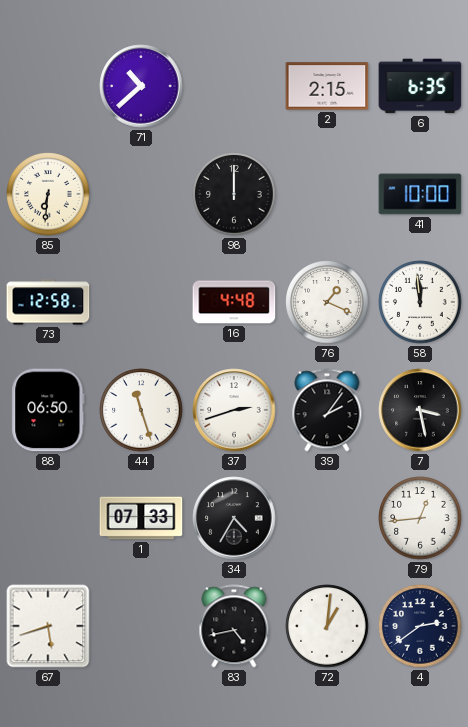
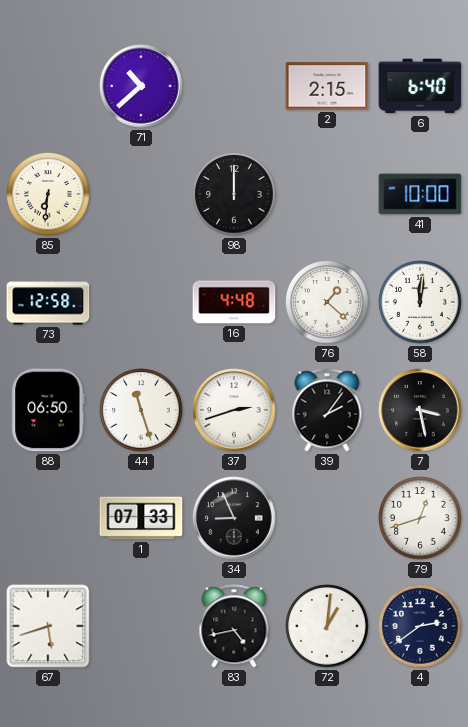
6: 6:35 -> 6:40
76: 1:19 -> 1:22
58: 11:59 -> 12:01
34: 4:35 -> 8:56
79: 12:44 -> 12:42
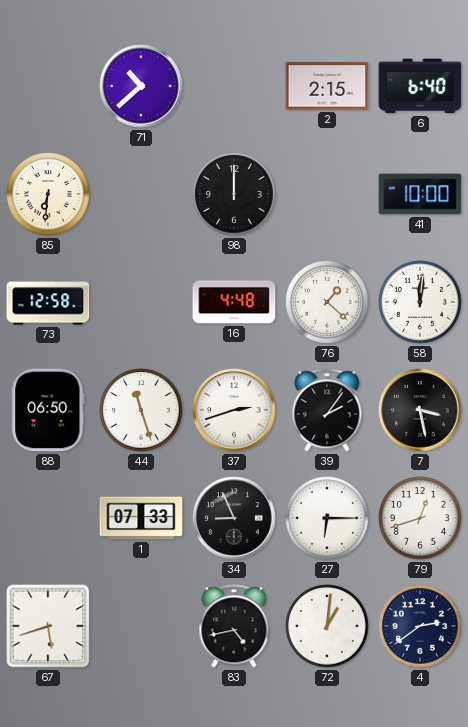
27: none -> 6:15
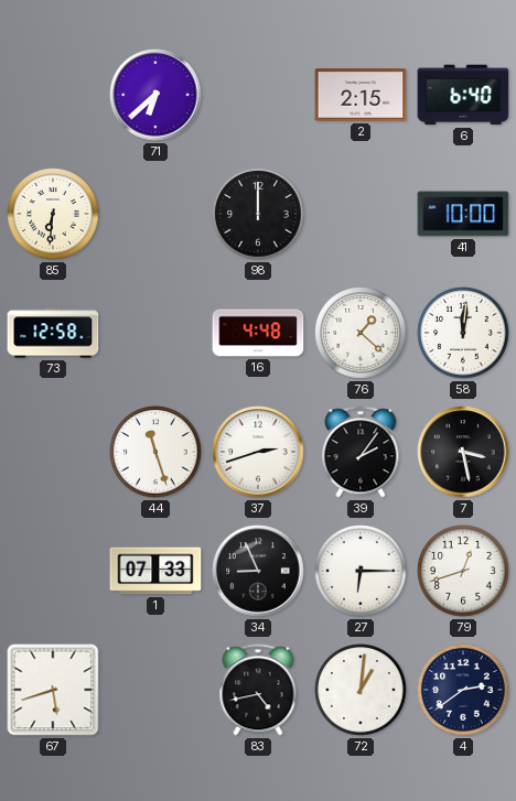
71: 10:38 -> 6:38
88: 06:50 -> none
